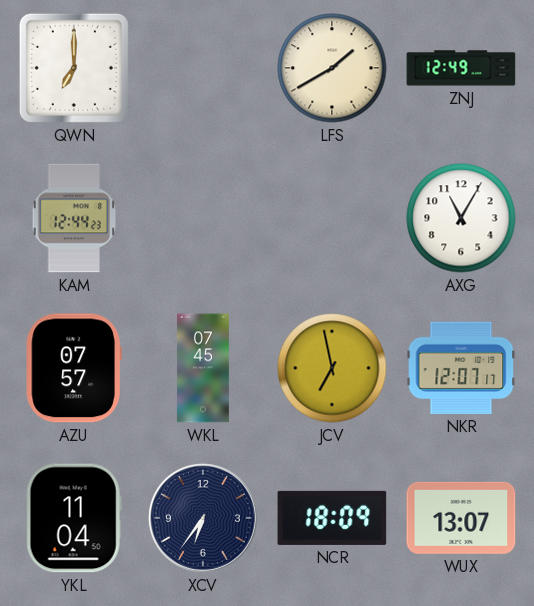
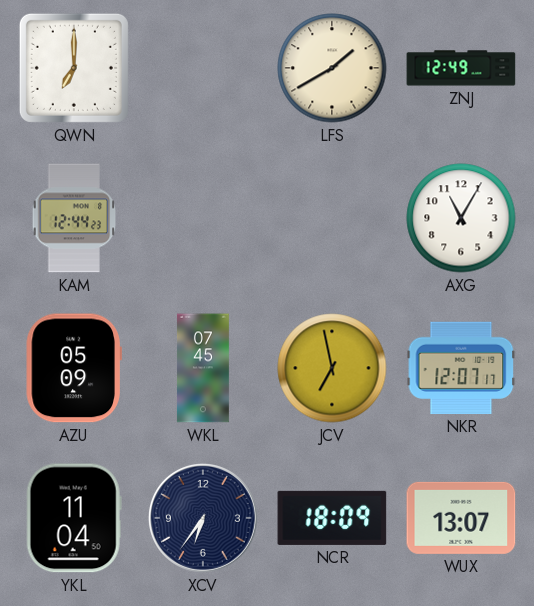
AZU: 07:57 -> 05:09
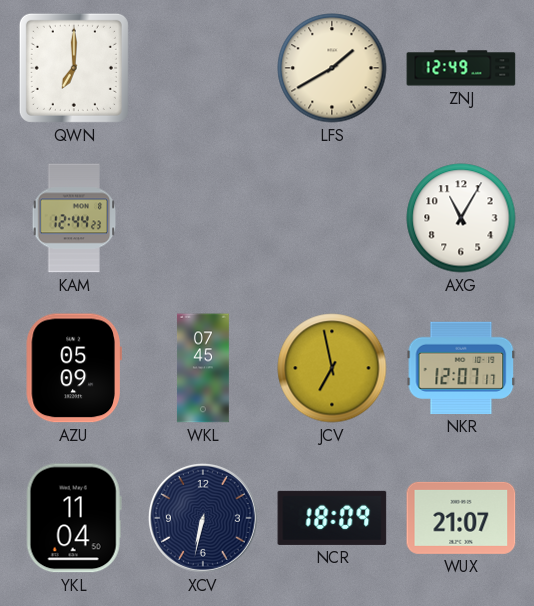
XCV: 6:36 -> 6:32
WUX: 13:07 -> 21:07
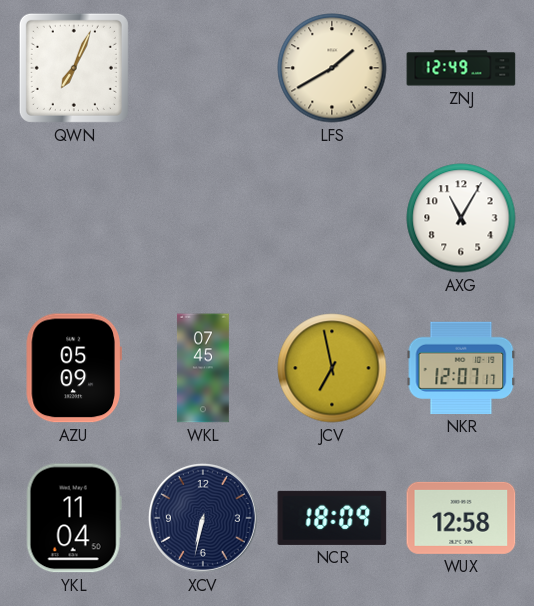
QWN: 7:00 -> 7:04
KAM: 12:44 -> none
WUX: 21:07 -> 12:58
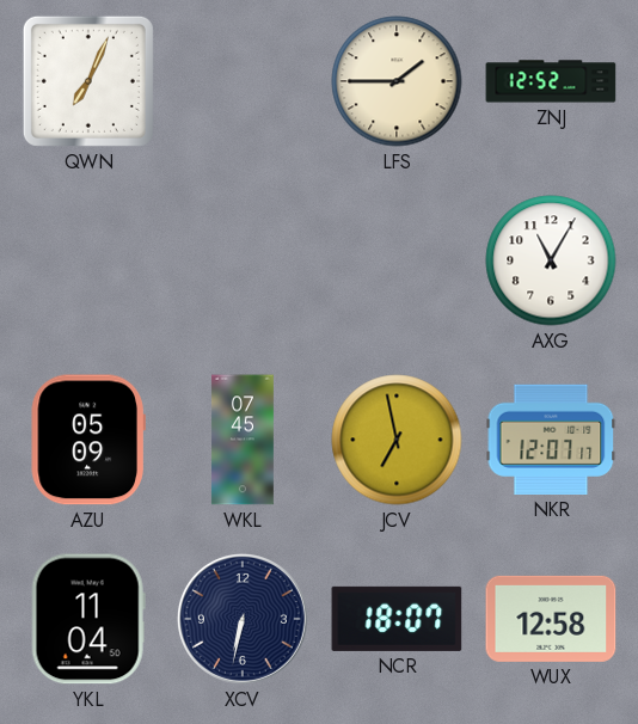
LFS: 1:40 -> 1:45
ZNJ: 12:49 -> 12:52
NCR: 18:09 -> 18:07
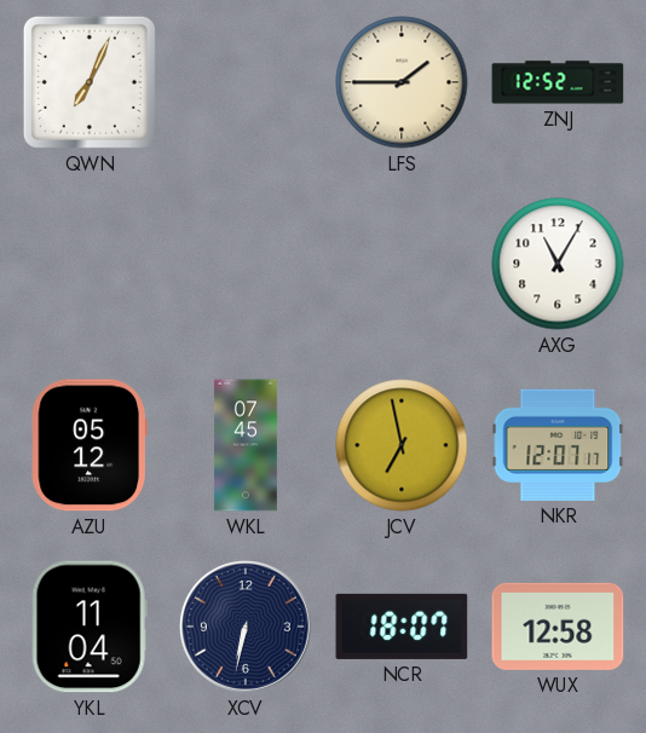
AZU: 05:09 -> 05:12
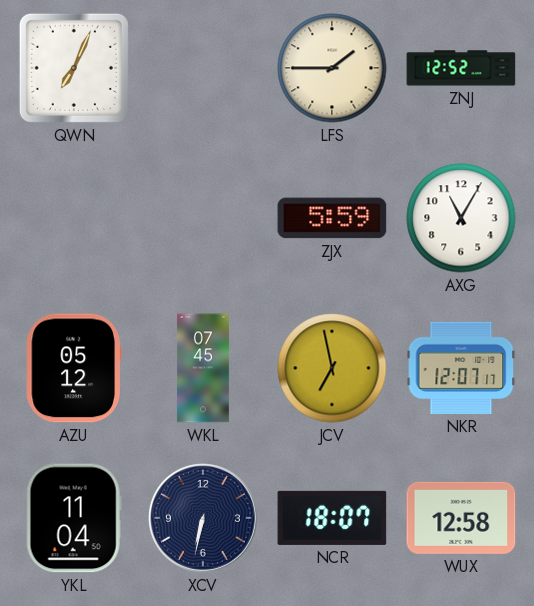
ZJX: none -> 5:59
